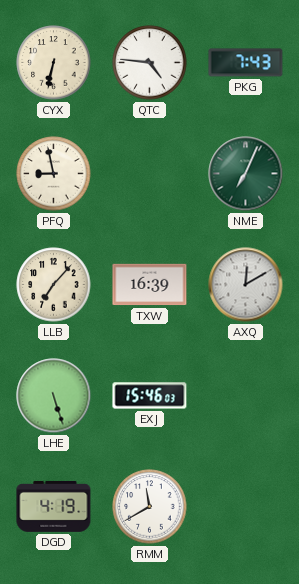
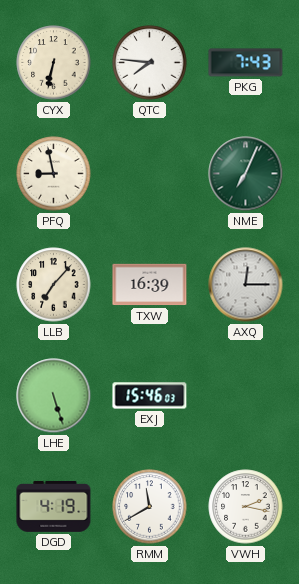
QTC: 4:46 -> 7:46
AXQ: 12:10 -> 12:15
VWH: none -> 2:17
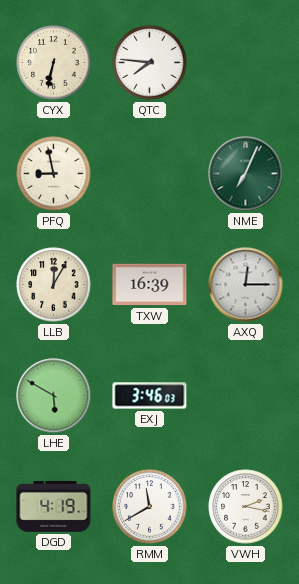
PKG: 7:43 -> none
LLB: 7:07 -> 12:05
LHE: 5:27 -> 5:50
EXJ: 15:46 -> 3:46
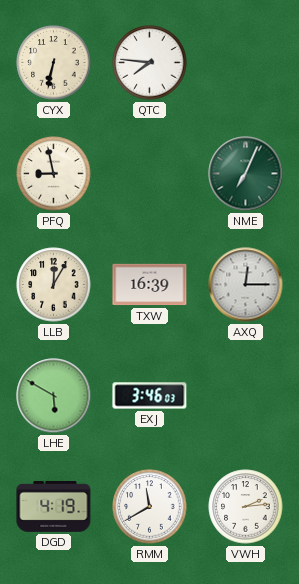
VWH: 2:17 -> 2:14
